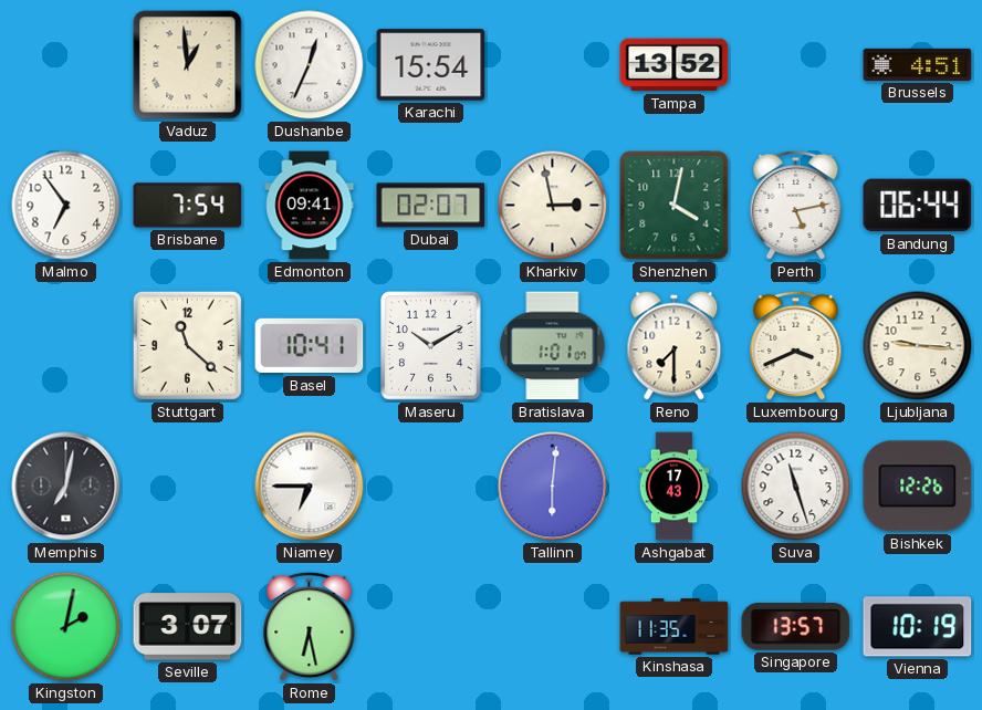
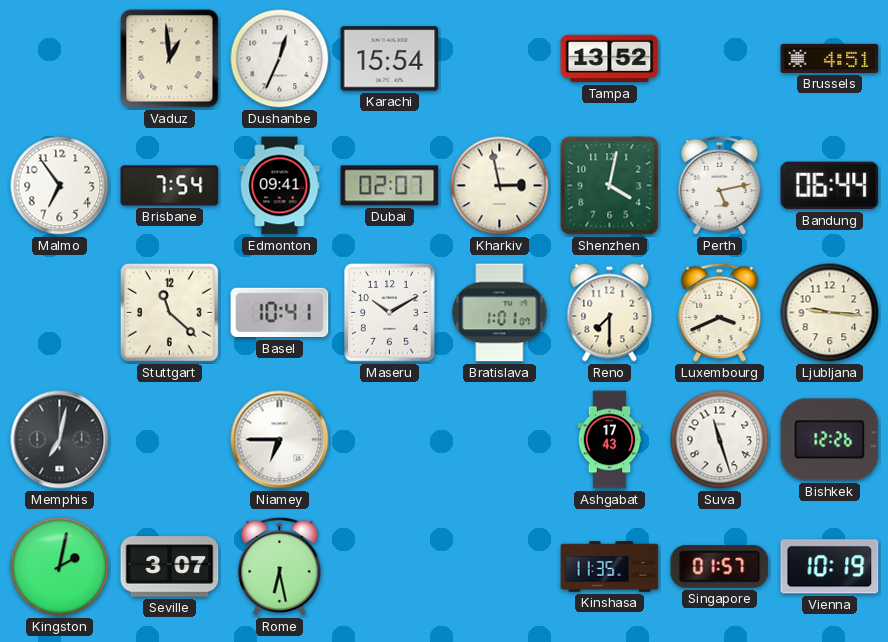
Tallinn: 6:01 -> none
Singapore: 13:57 -> 01:57
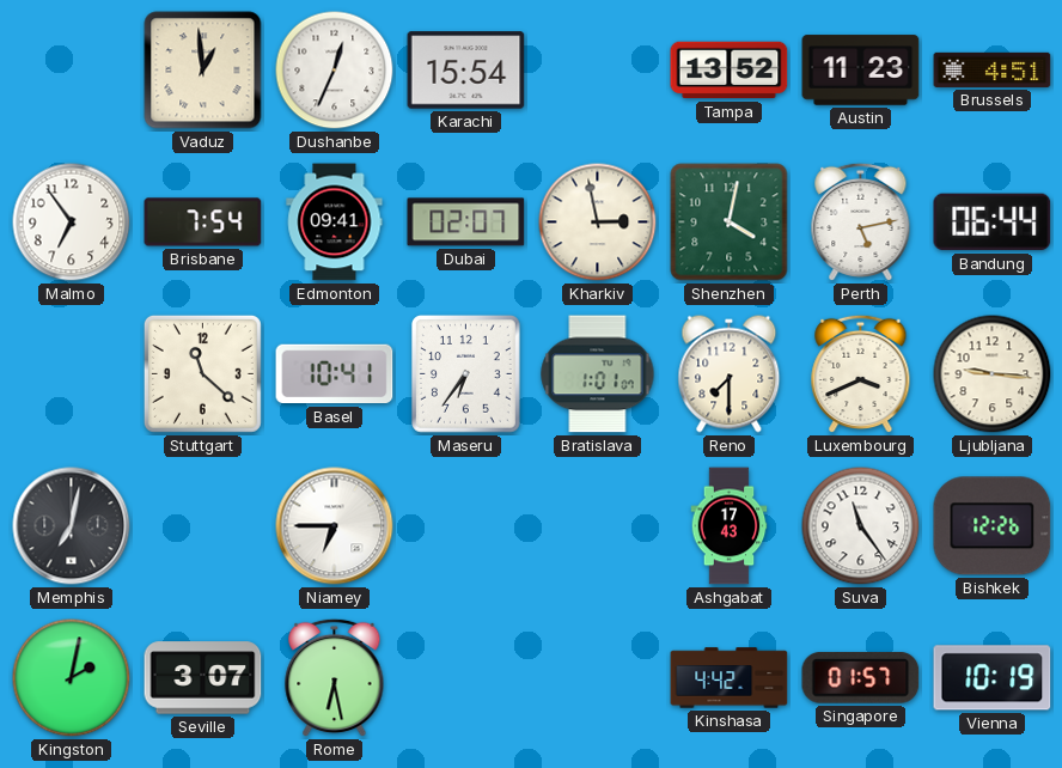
Austin: none -> 11:23
Maseru: 10:10 -> 6:36
Suva: 11:27 -> 11:24
Kinshasa: 11:35 -> 4:42
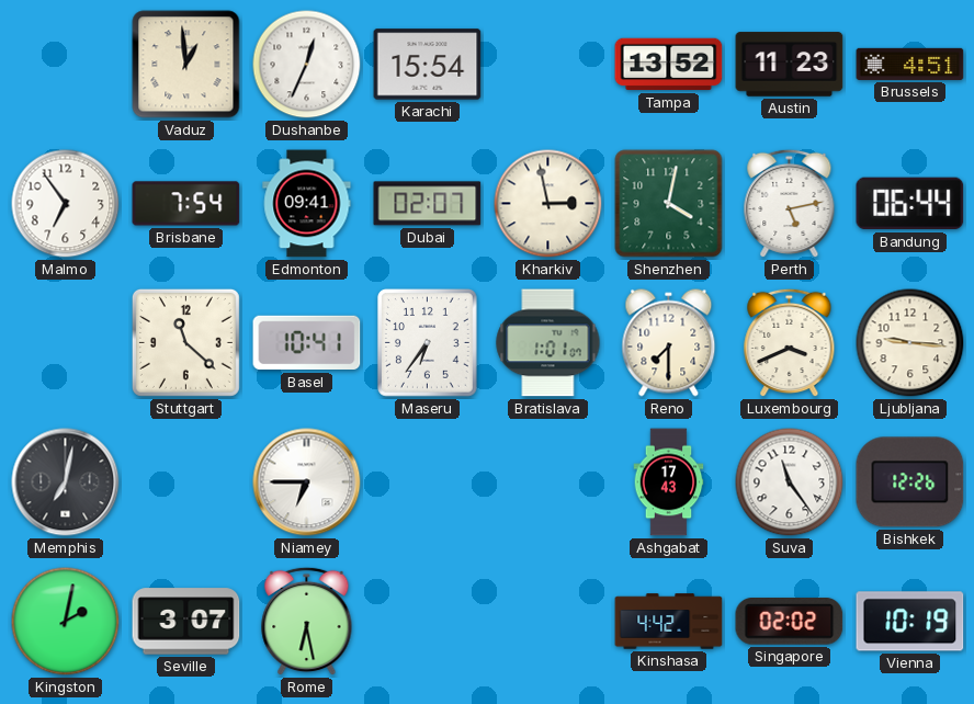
Singapore: 01:57 -> 02:02
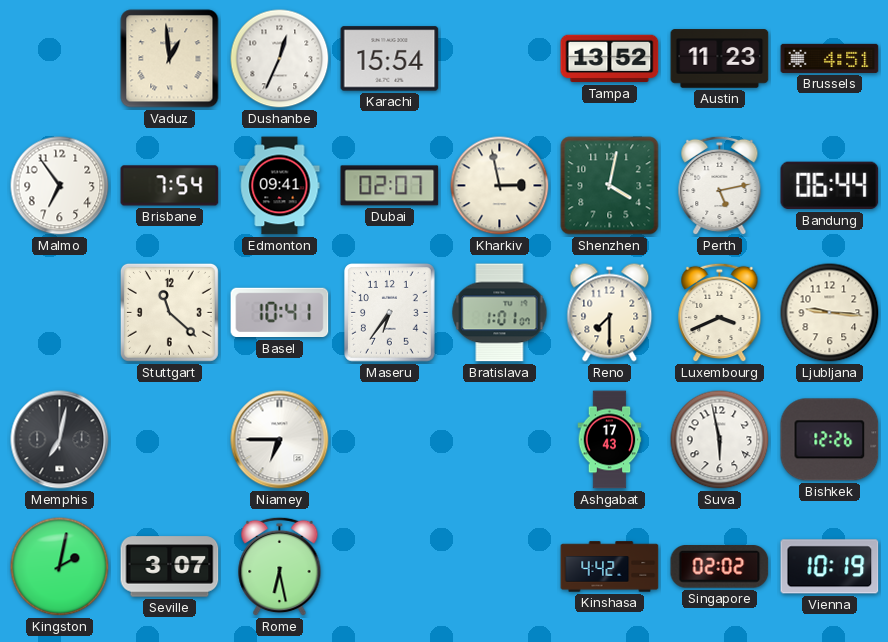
Suva: 11:24 -> 5:58
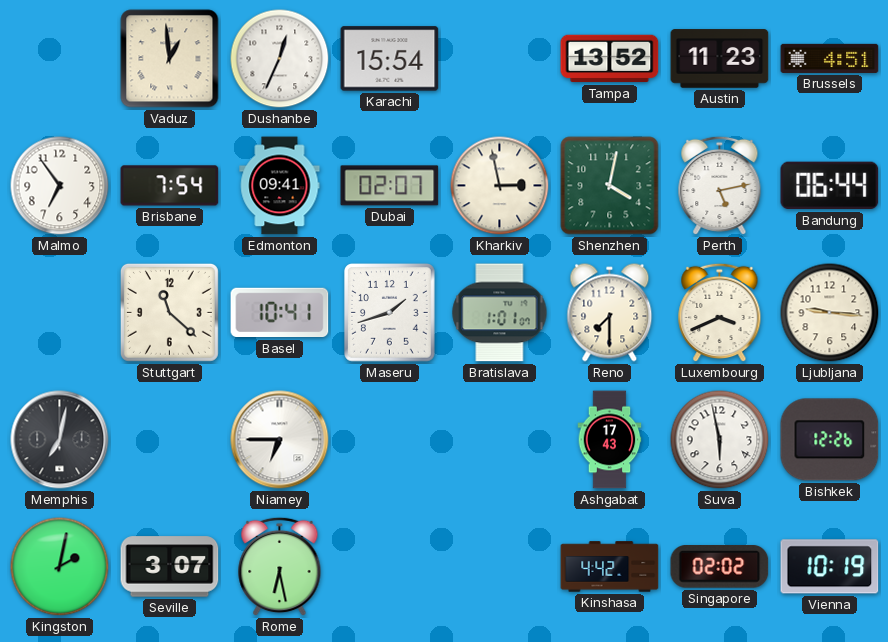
Maseru: 6:36 -> 1:42
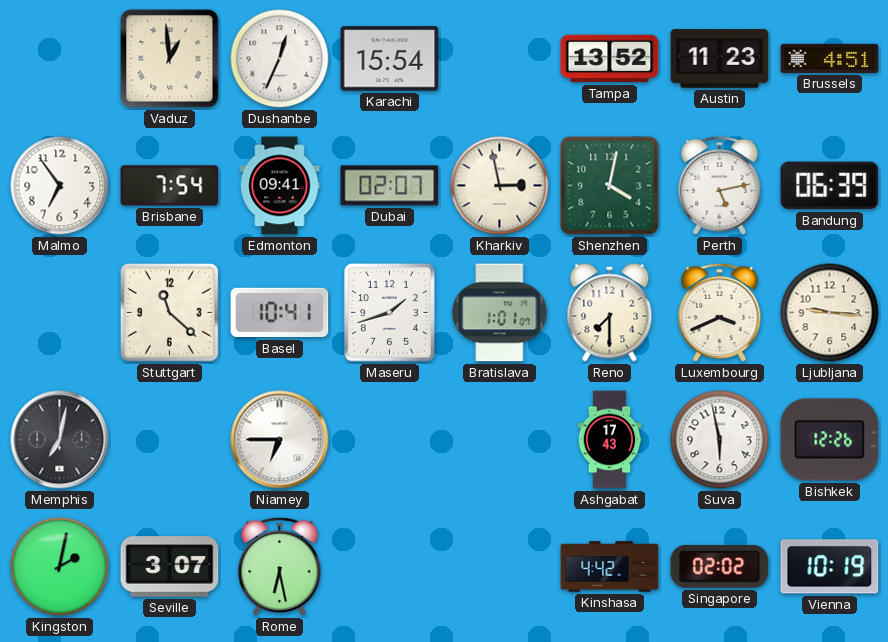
Bandung: 06:44 -> 06:39
